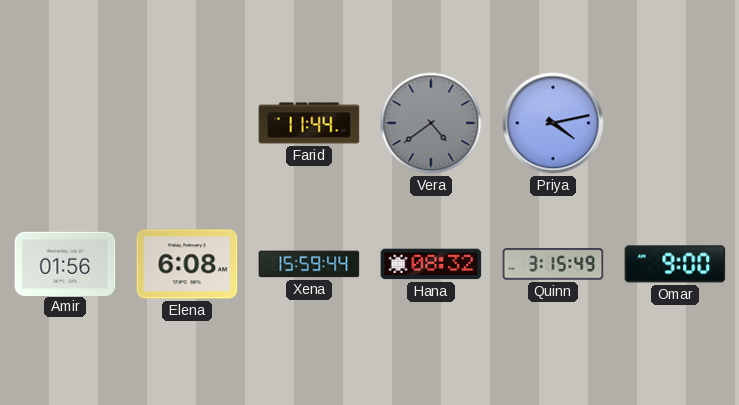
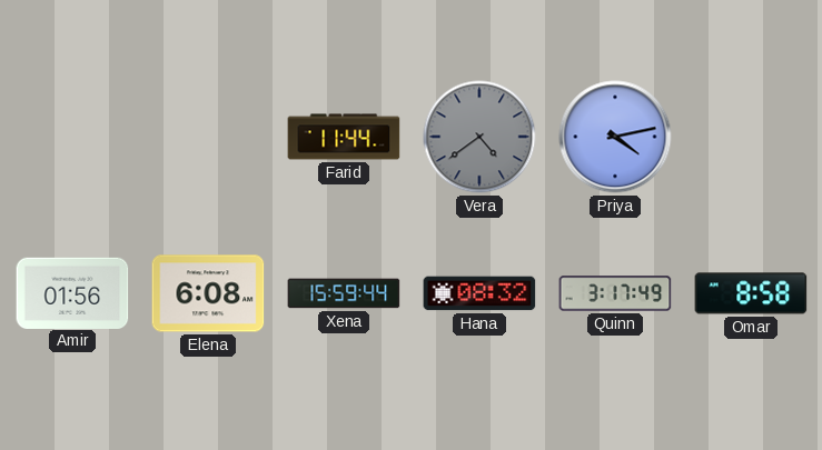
Quinn: 3:15 -> 3:17
Omar: 9:00 -> 8:58
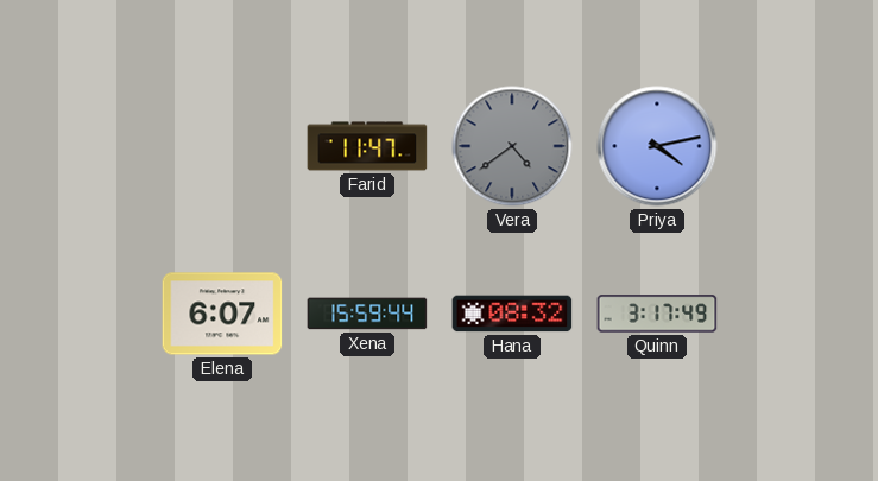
Farid: 11:44 -> 11:47
Amir: 01:56 -> none
Elena: 6:08 -> 6:07
Omar: 8:58 -> none
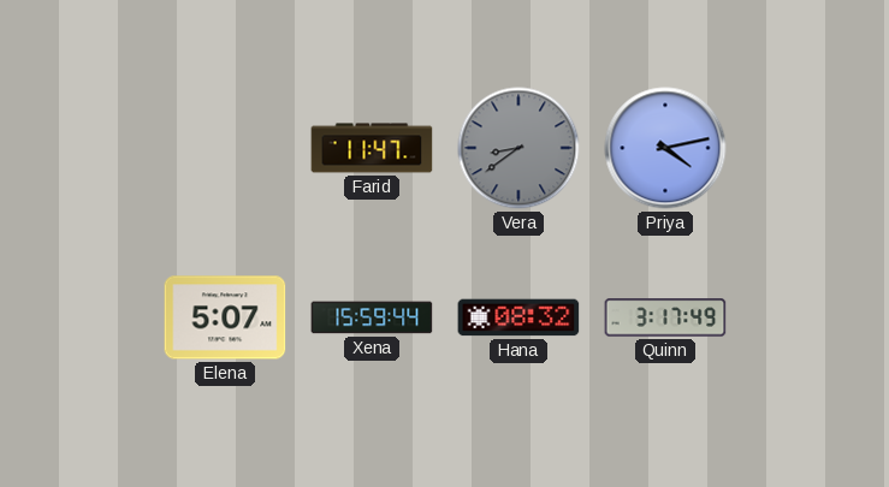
Vera: 4:39 -> 8:39
Elena: 6:07 -> 5:07
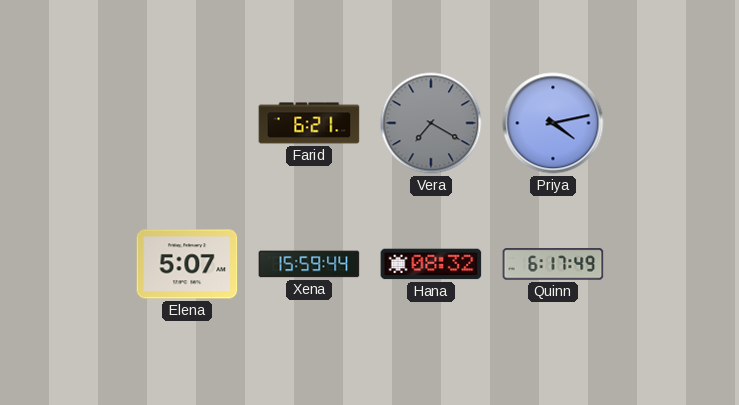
Farid: 11:47 -> 6:21
Vera: 8:39 -> 7:20
Quinn: 3:17 -> 6:17
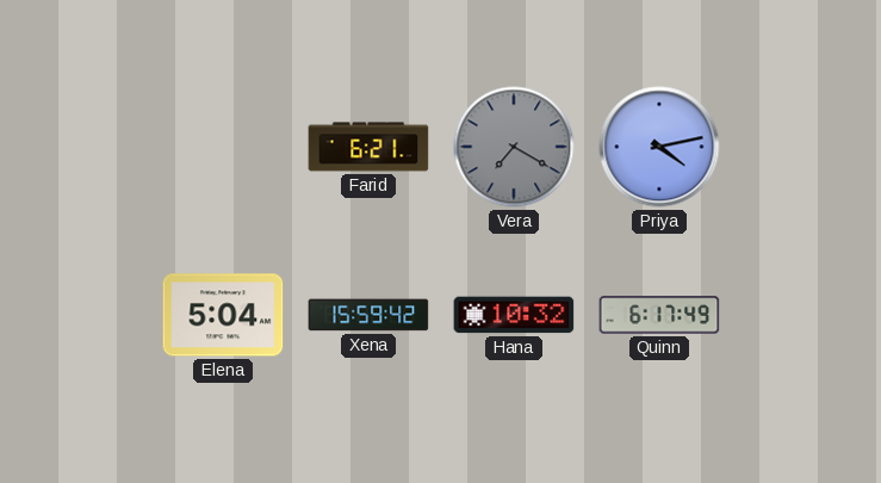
Elena: 5:07 -> 5:04
Xena: 15:59:44 -> 15:59:42
Hana: 08:32 -> 10:32
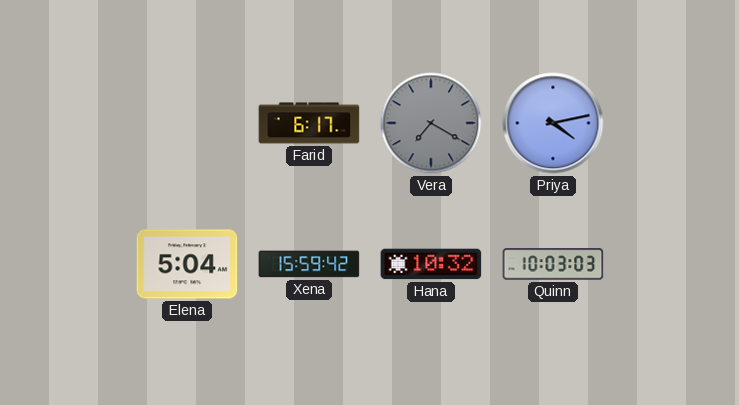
Farid: 6:21 -> 6:17
Quinn: 6:17 -> 10:03
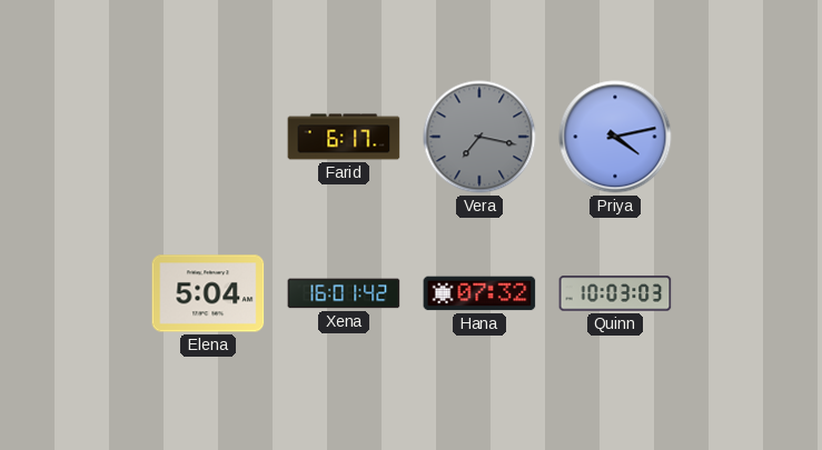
Vera: 7:20 -> 7:17
Xena: 15:59 -> 16:01
Hana: 10:32 -> 07:32
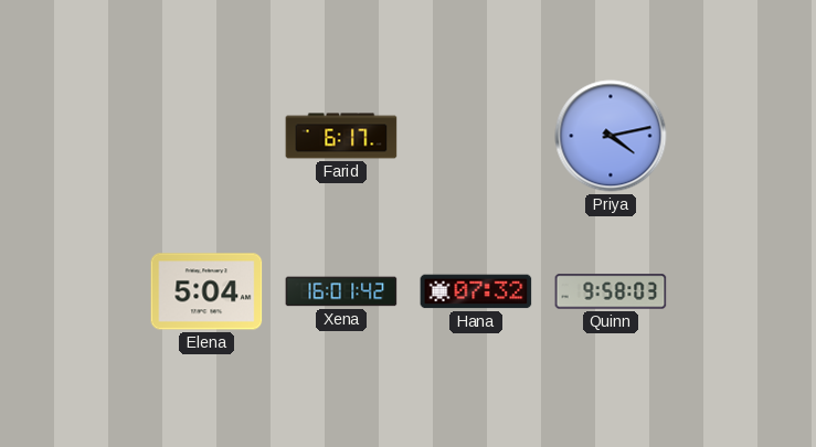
Vera: 7:17 -> none
Quinn: 10:03 -> 9:58
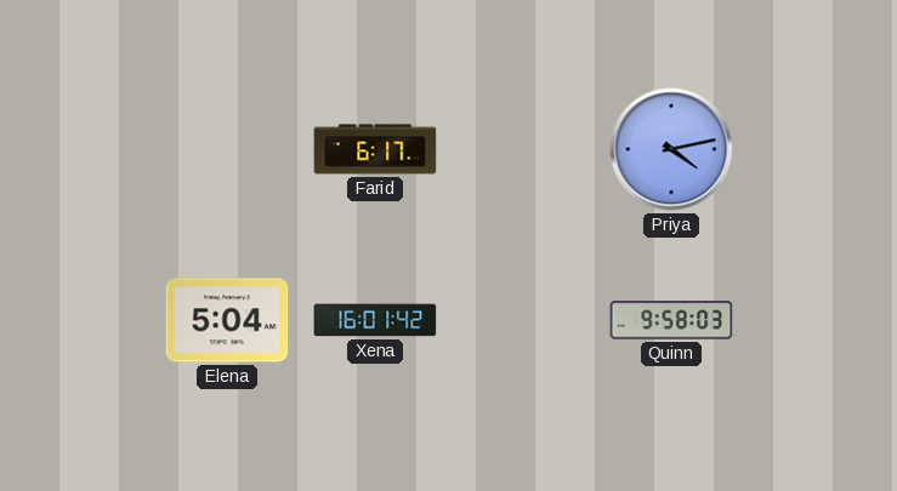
Hana: 07:32 -> none
